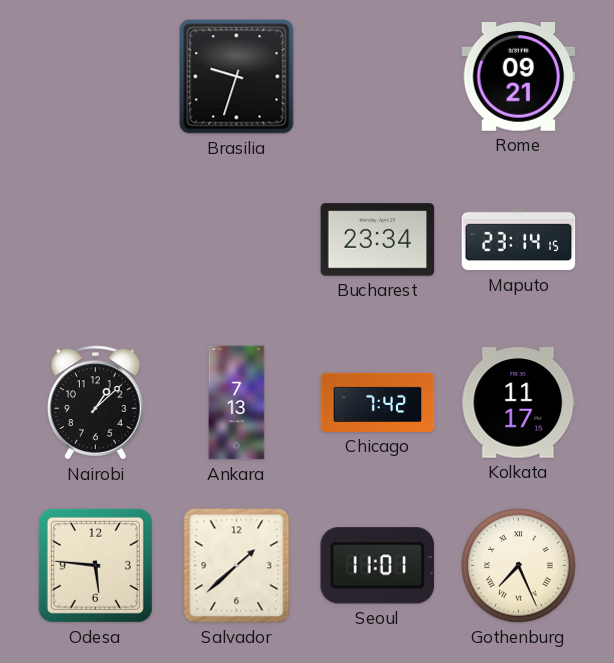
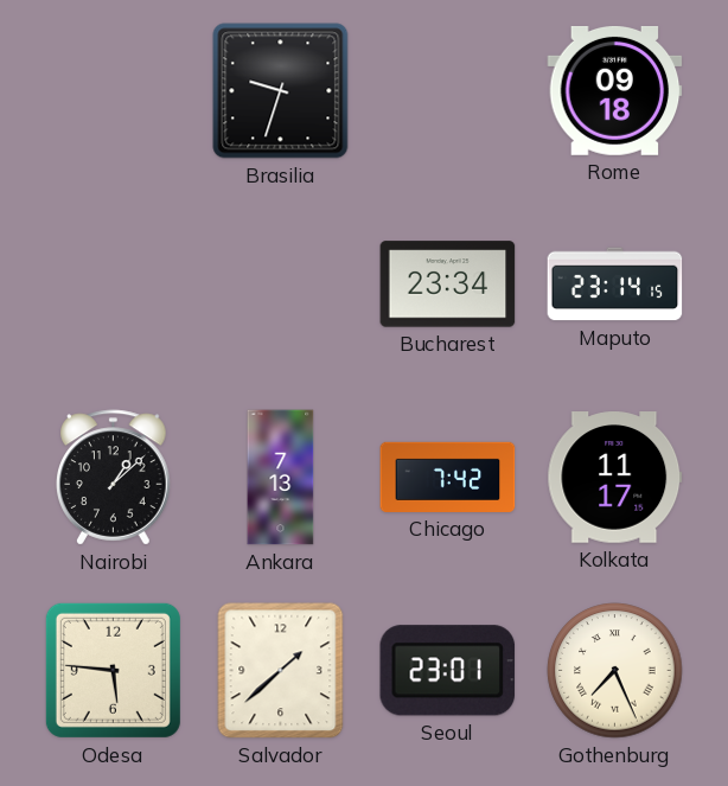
Rome: 09:21 -> 09:18
Seoul: 11:01 -> 23:01
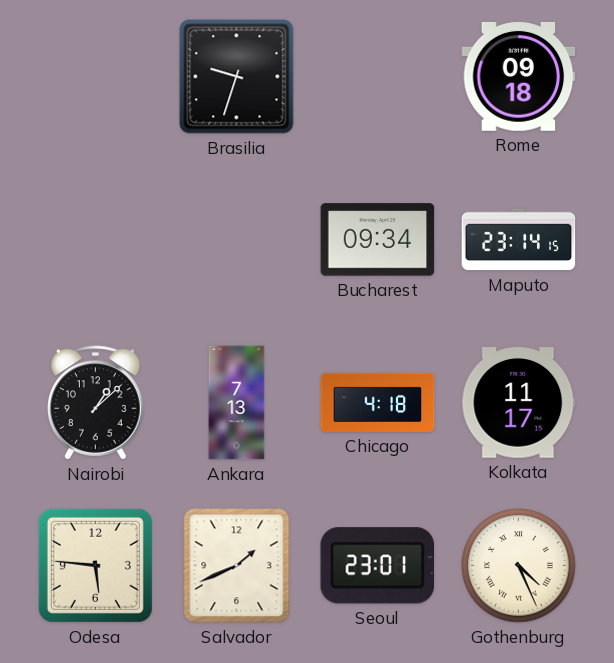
Bucharest: 23:34 -> 09:34
Chicago: 7:42 -> 4:18
Salvador: 1:38 -> 1:41
Gothenburg: 7:26 -> 4:26
